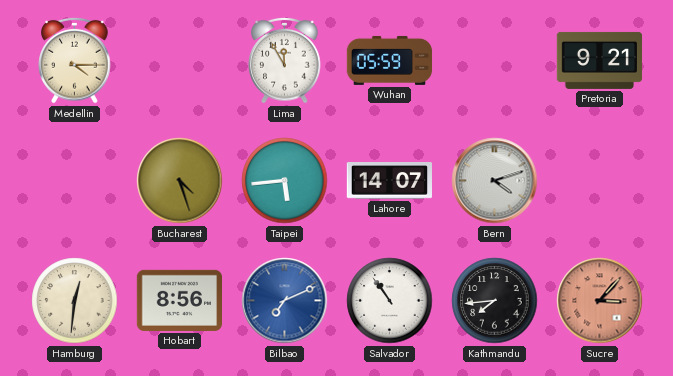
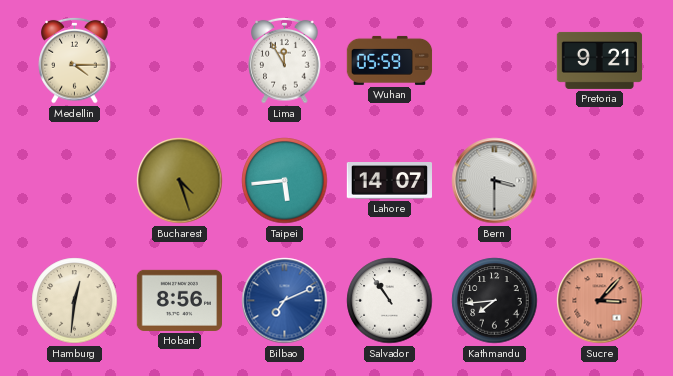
Bern: 4:12 -> 3:30
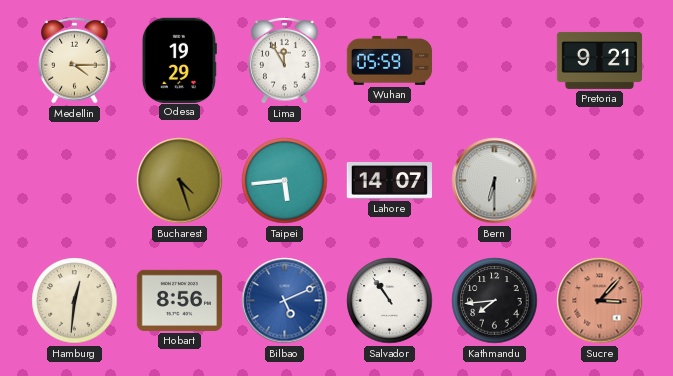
Odesa: none -> 19:29
Bern: 3:30 -> 6:30
Bilbao: 7:11 -> 5:11
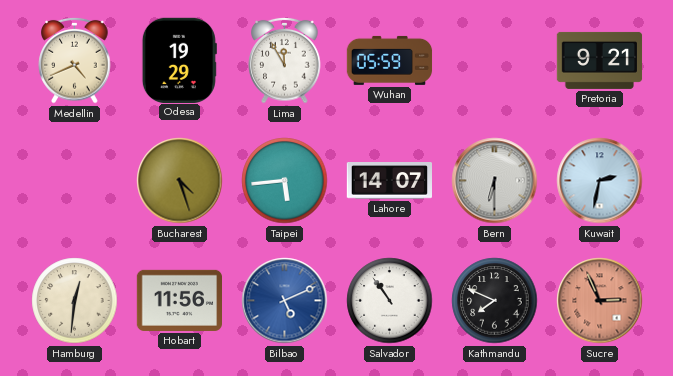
Medellin: 4:15 -> 4:41
Kuwait: none -> 2:32
Hobart: 8:56 -> 11:56
Kathmandu: 7:44 -> 7:49
Sucre: 3:07 -> 2:56
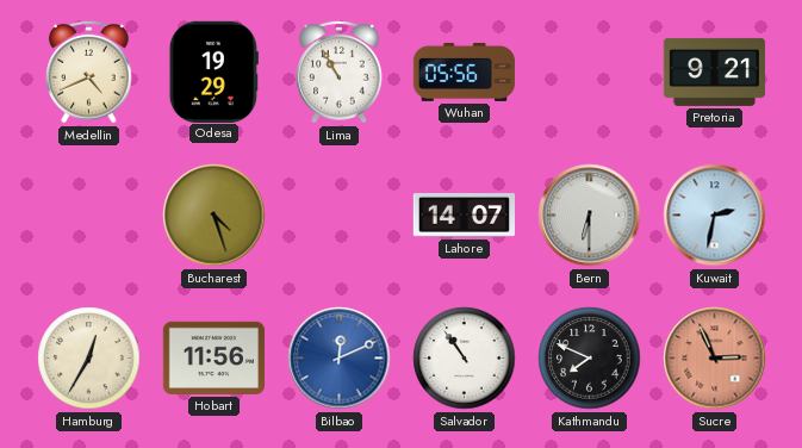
Lima: 11:55 -> 10:55
Wuhan: 05:59 -> 05:56
Taipei: 5:44 -> none
Hamburg: 12:31 -> 12:35
Bilbao: 5:11 -> 12:11
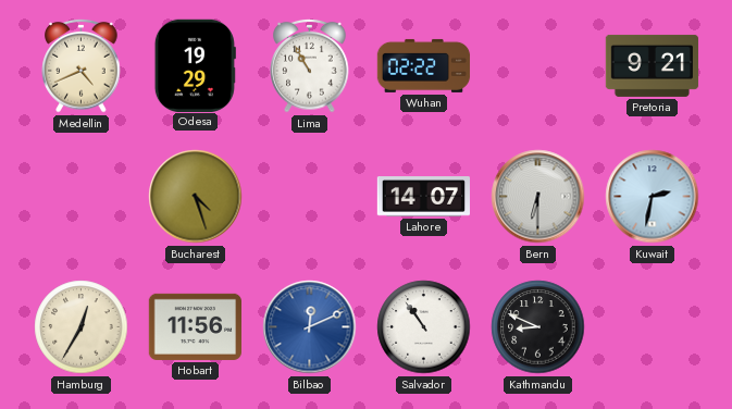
Wuhan: 05:56 -> 02:22
Kathmandu: 7:49 -> 8:49
Sucre: 2:56 -> none
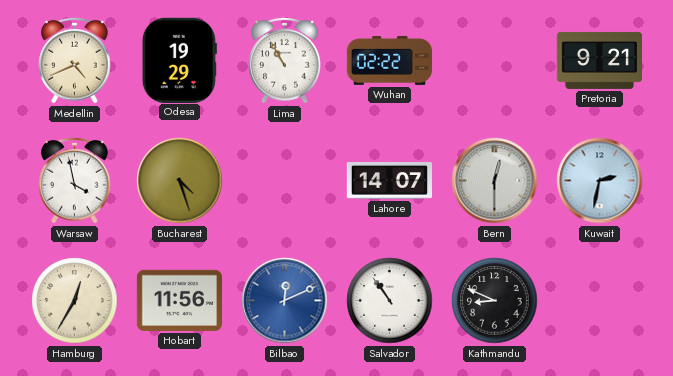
Warsaw: none -> 3:58
Bern: 6:30 -> 12:30
